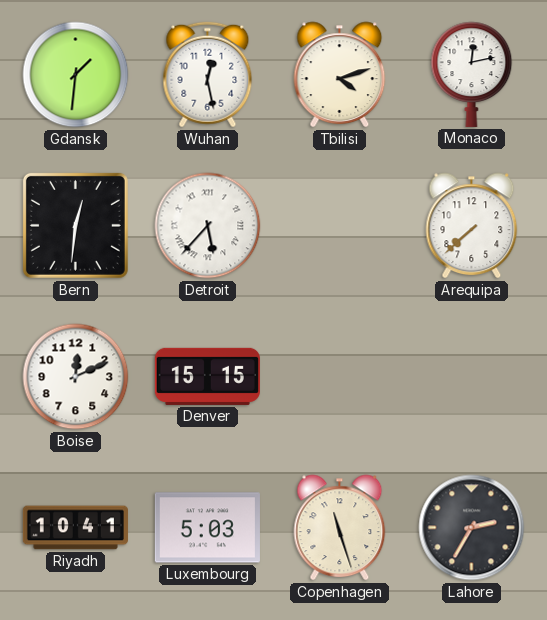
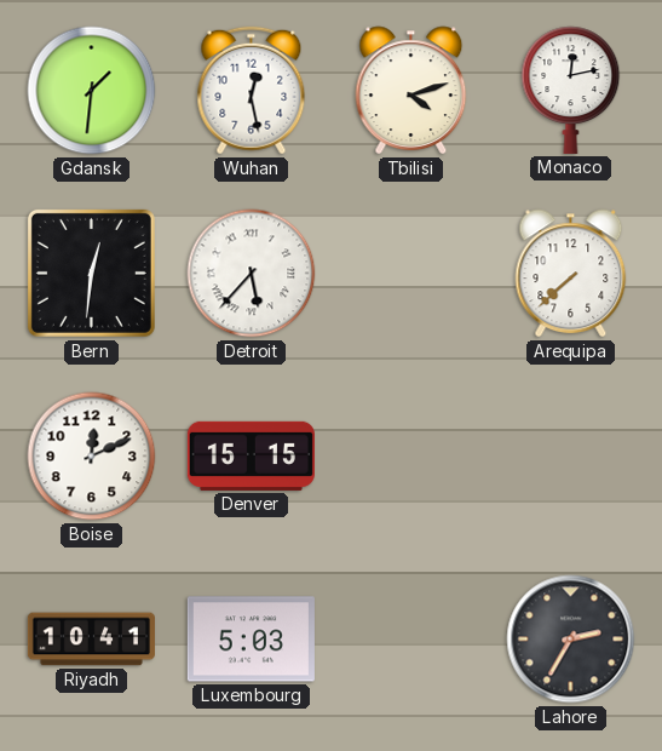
Copenhagen: 11:27 -> none
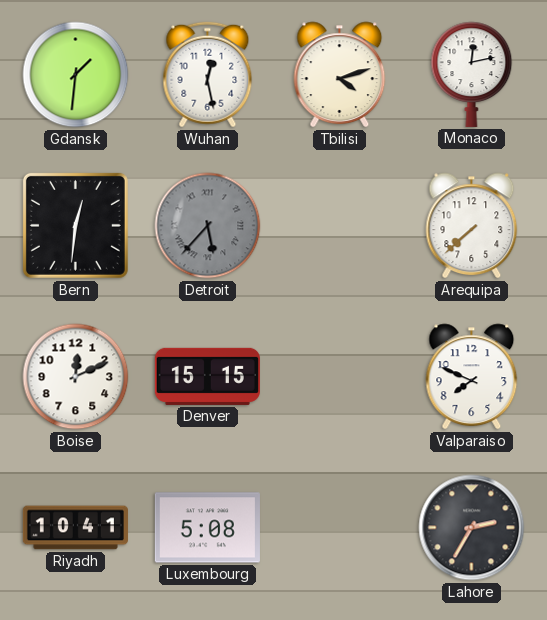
Detroit dial: white -> grey
Valparaiso: none -> 7:49
Luxembourg: 5:03 -> 5:08
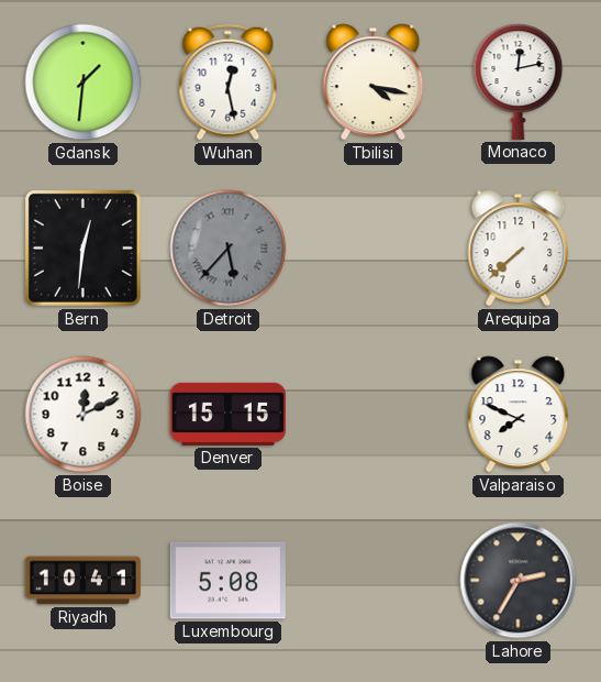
Tbilisi: 4:12 -> 4:17
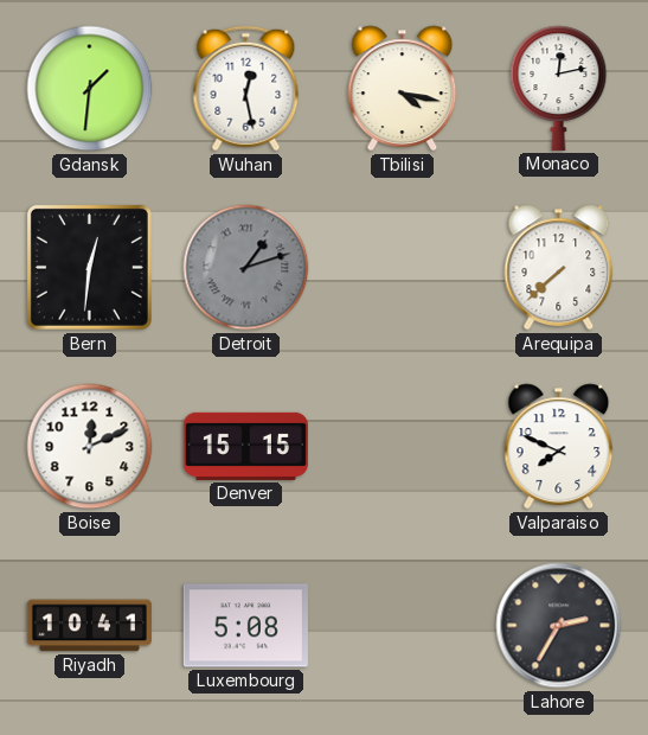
Detroit: 5:37 -> 1:12
